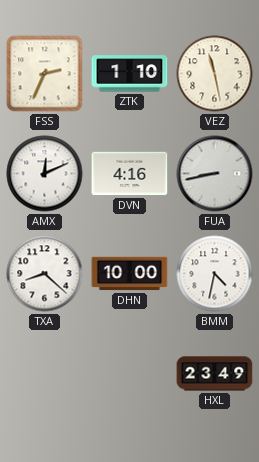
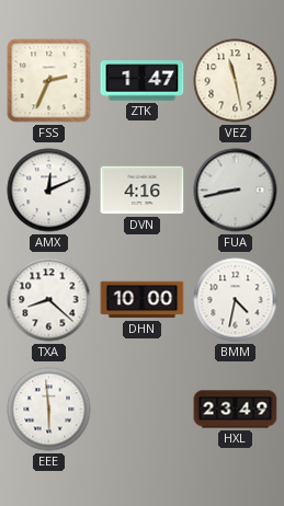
ZTK: 1:10 -> 1:47
EEE: none -> 5:59
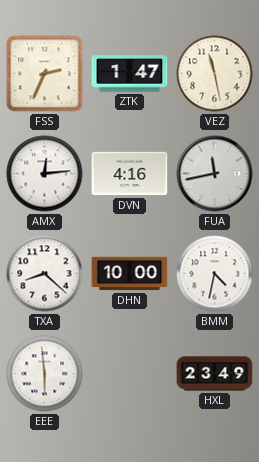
AMX: 12:11 -> 12:14
FUA: 8:43 -> 11:43
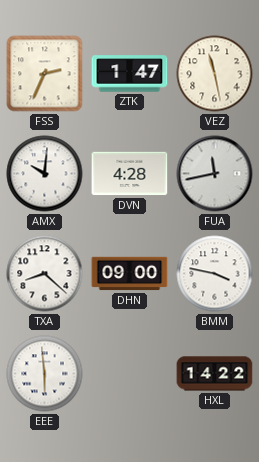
AMX: 12:14 -> 10:01
DVN: 4:16 -> 4:28
DHN: 10:00 -> 09:00
BMM: 4:32 -> 3:47
HXL: 23:49 -> 14:22
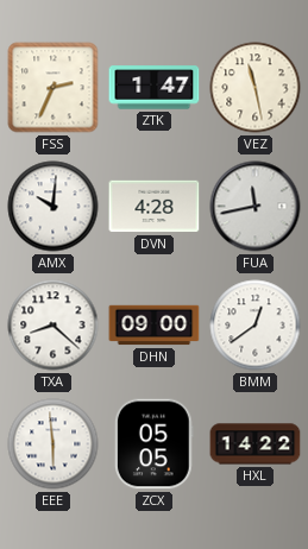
BMM: 3:47 -> 12:39
ZCX: none -> 05:05
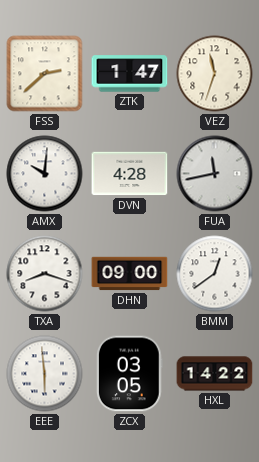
FSS: 2:34 -> 2:38
VEZ: 11:28 -> 11:33
TXA: 8:22 -> 8:18
ZCX: 05:05 -> 03:05
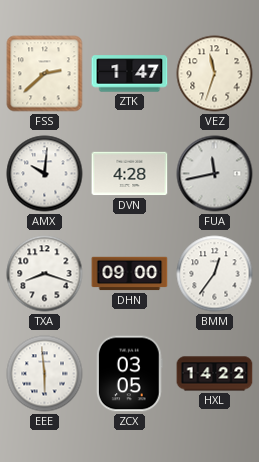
BMM: 12:39 -> 12:36
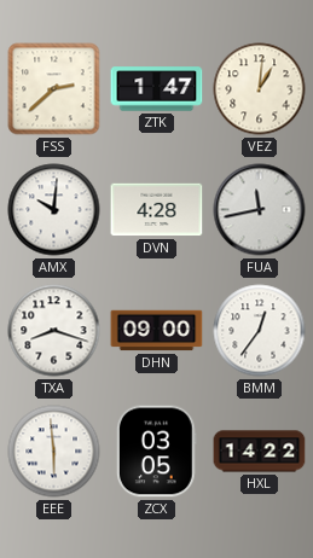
VEZ: 11:33 -> 1:01
